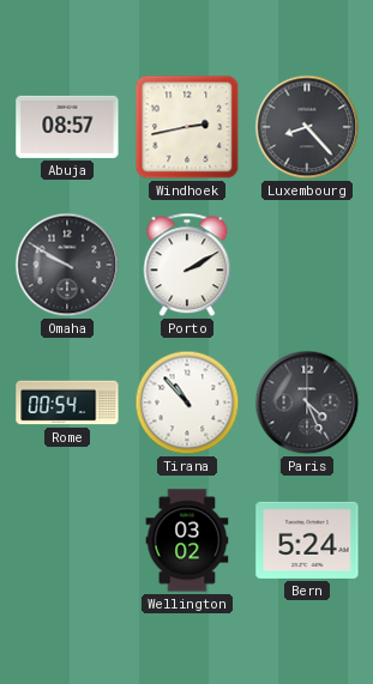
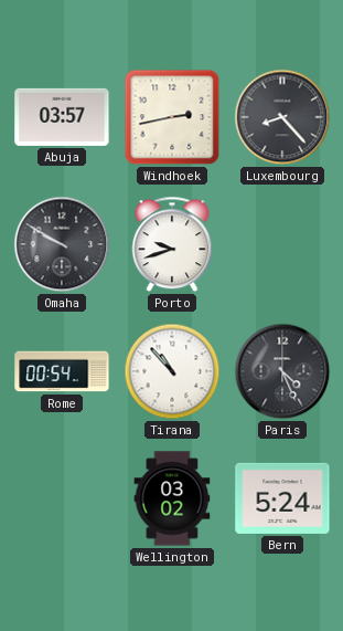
Abuja: 08:57 -> 03:57
Porto: 2:10 -> 9:42
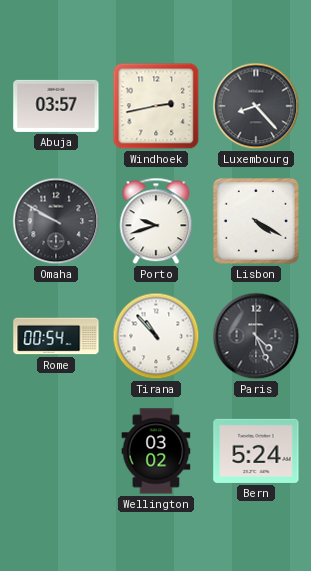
Lisbon: none -> 4:20
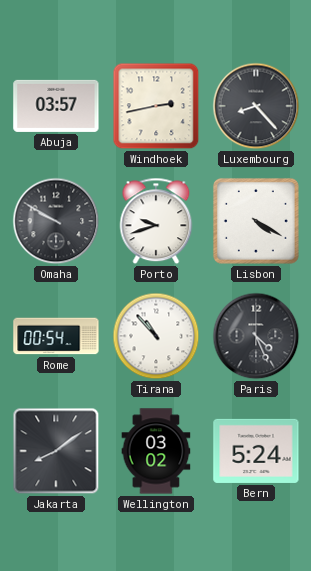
Jakarta: none -> 8:09
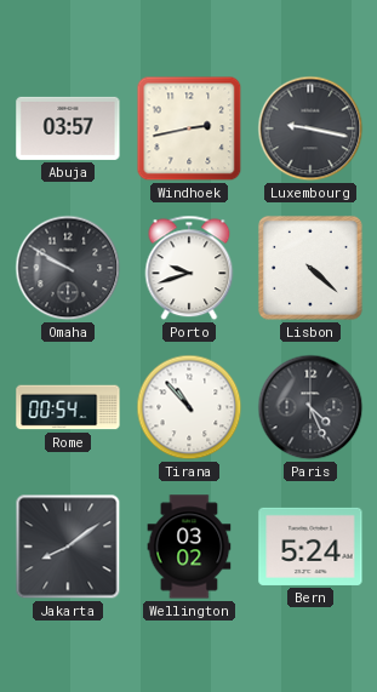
Luxembourg: 8:23 -> 9:17
Lisbon: 4:20 -> 4:22
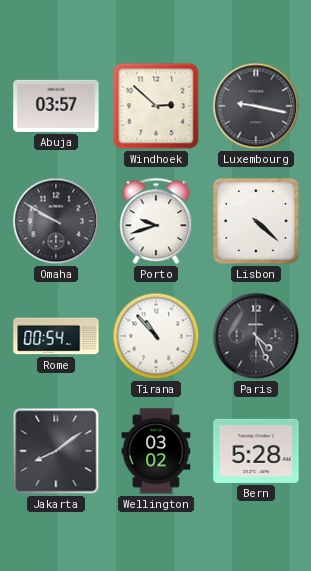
Windhoek: 2:43 -> 2:52
Bern: 5:24 -> 5:28
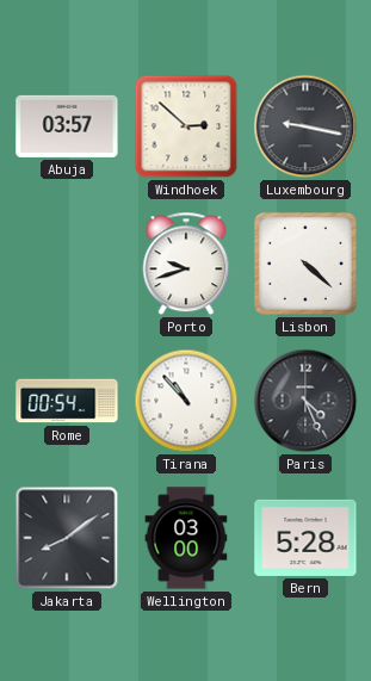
Omaha: 9:50 -> none
Wellington: 03:02 -> 03:00
